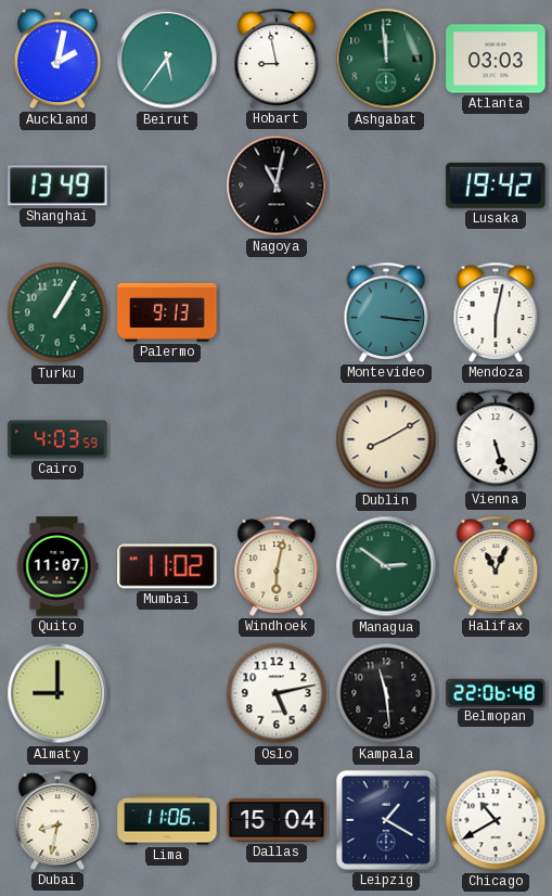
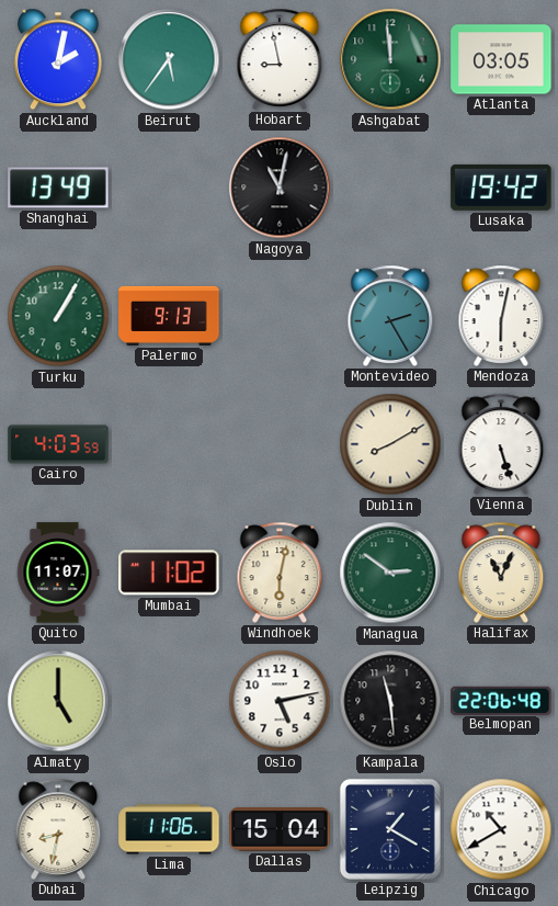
Atlanta: 03:03 -> 03:05
Montevideo: 3:16 -> 2:25
Almaty: 9:00 -> 5:00
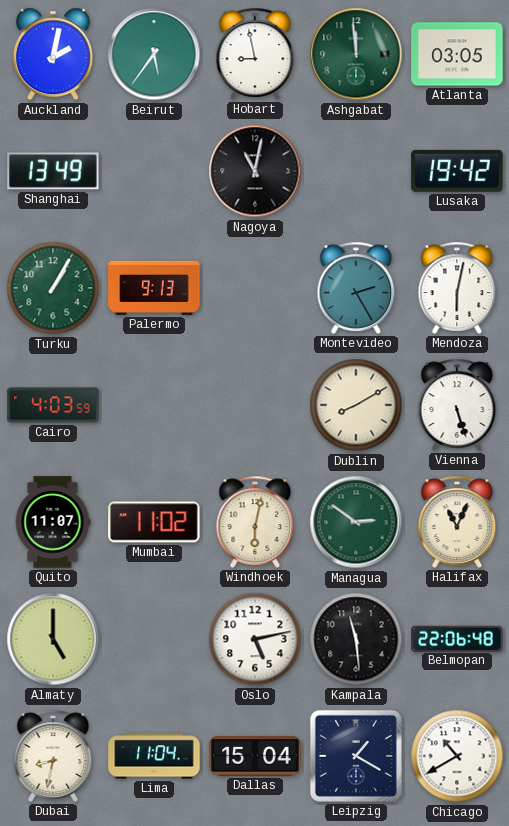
Lima: 11:06 -> 11:04
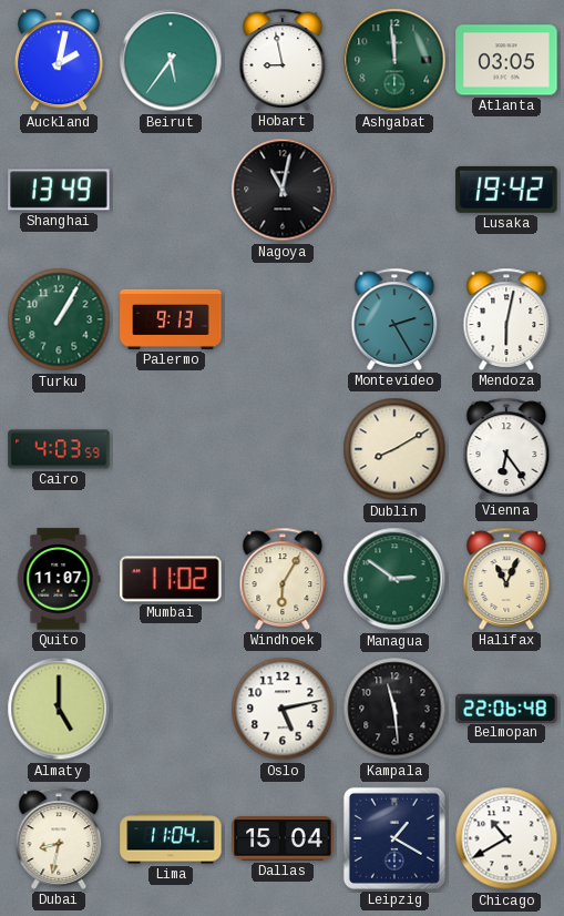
Vienna: 5:27 -> 6:24
Windhoek: 6:02 -> 6:05
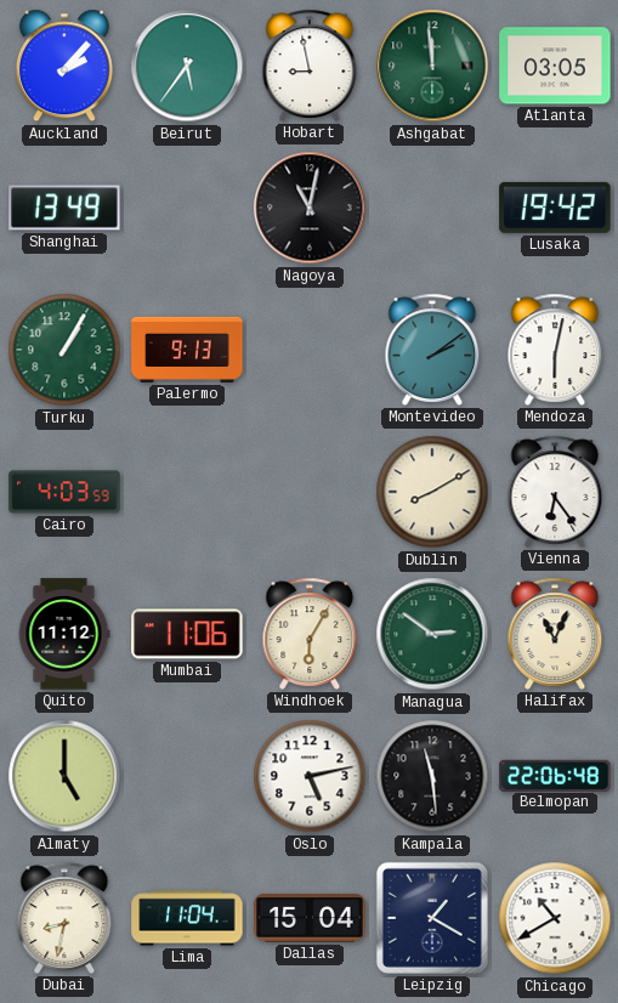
Auckland: 2:02 -> 2:07
Montevideo: 2:25 -> 2:09
Quito: 11:07 -> 11:12
Mumbai: 11:02 -> 11:06
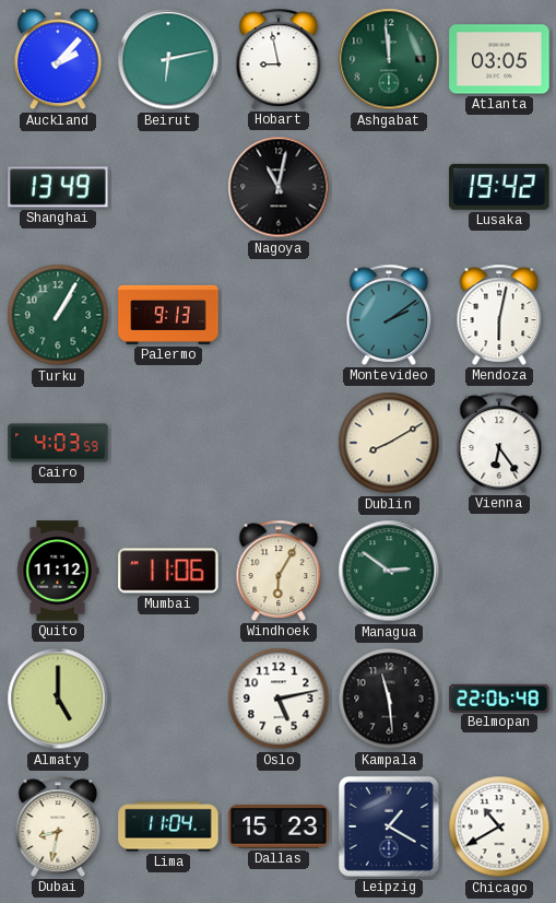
Beirut: 5:36 -> 6:13
Halifax: 11:04 -> none
Dallas: 15:04 -> 15:23
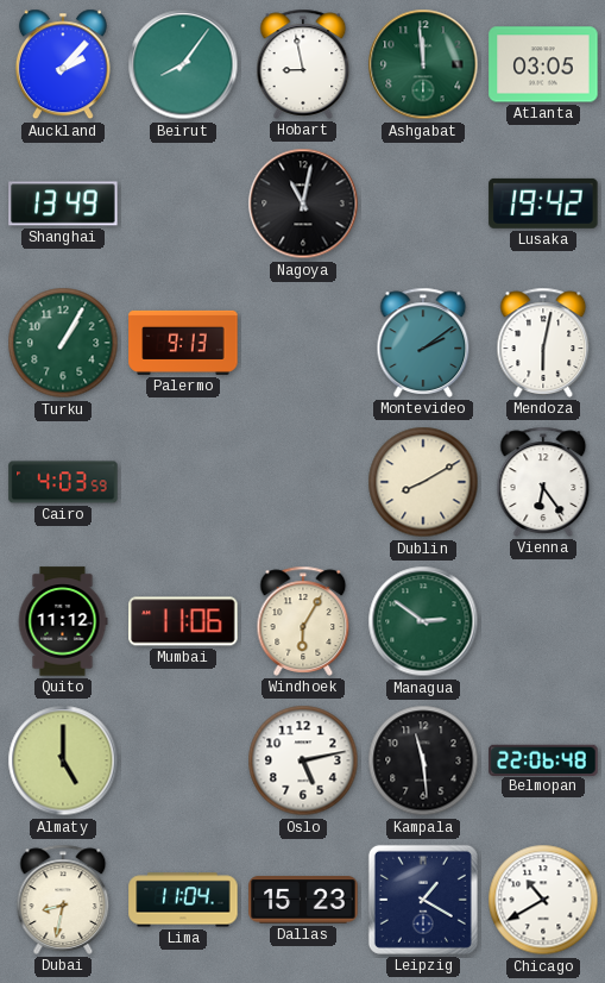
Beirut: 6:13 -> 8:06
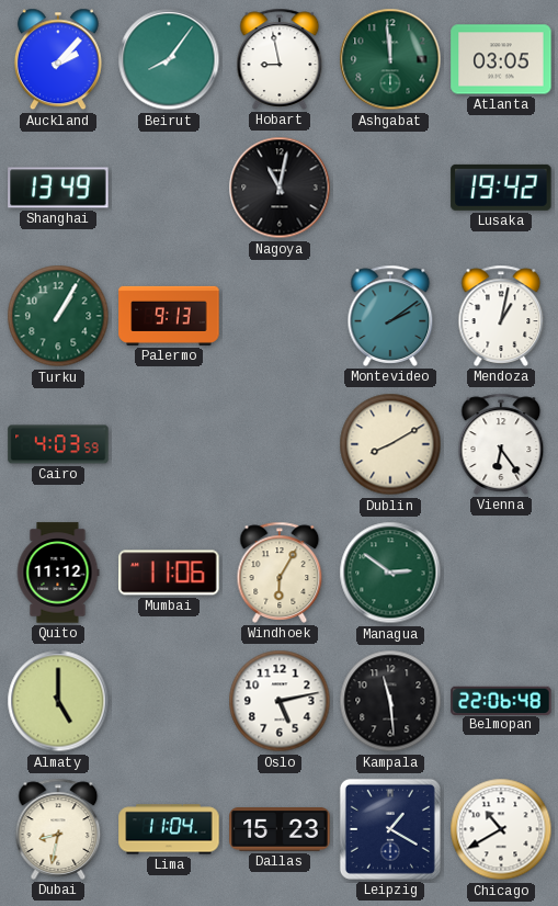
Mendoza: 6:02 -> 1:02
